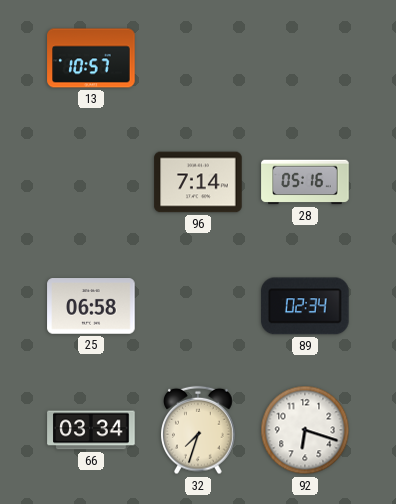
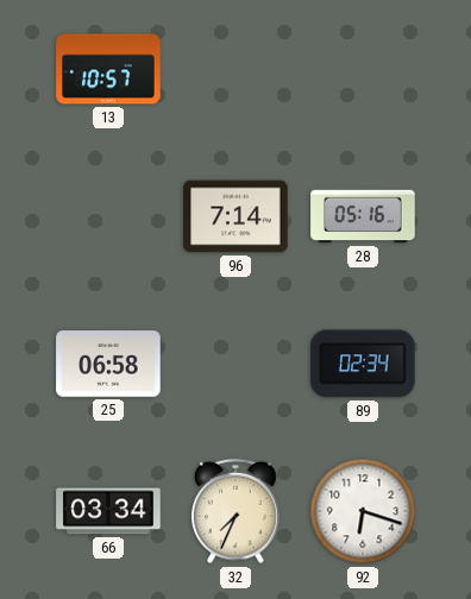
32: 7:33 -> 7:34
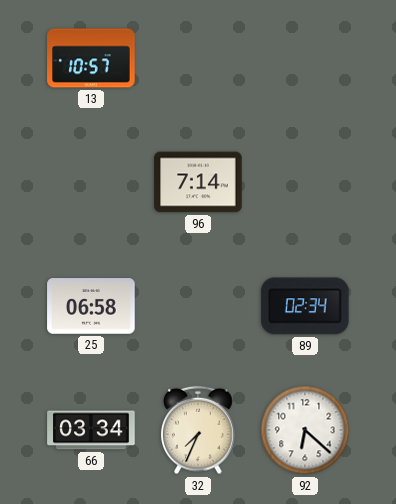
28: 05:16 -> none
92: 6:18 -> 6:22
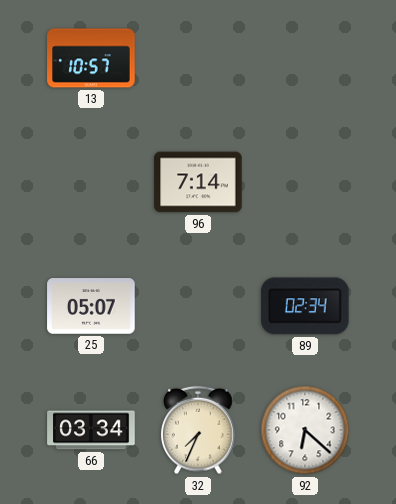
25: 06:58 -> 05:07
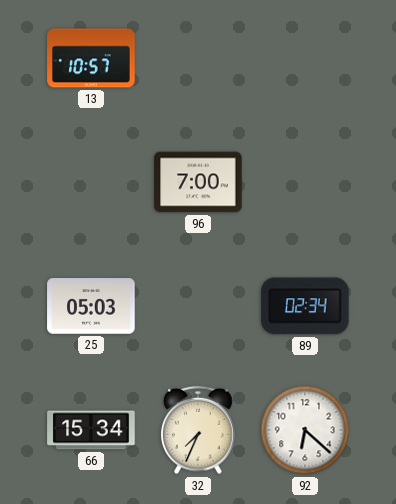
96: 7:14 -> 7:00
25: 05:07 -> 05:03
66: 03:34 -> 15:34
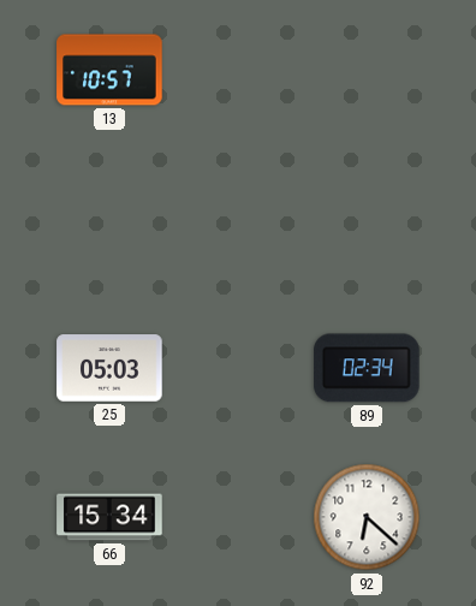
96: 7:00 -> none
32: 7:34 -> none
